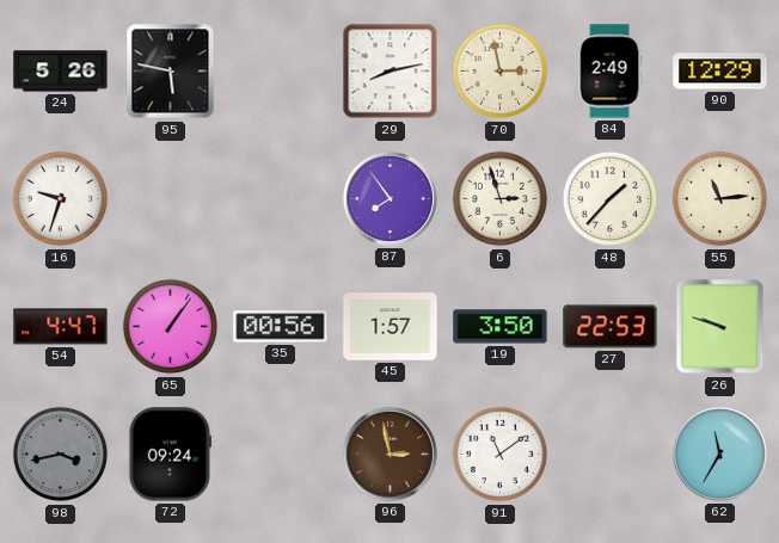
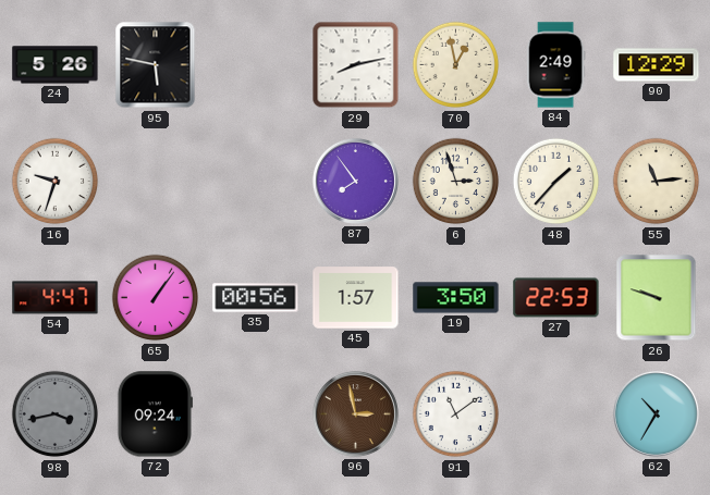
70: 2:58 -> 12:58
62: 11:35 -> 10:35
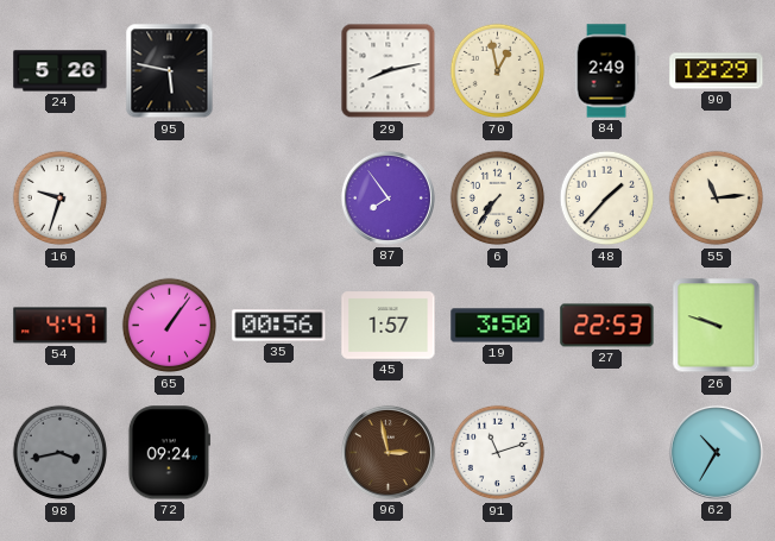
6: 2:57 -> 7:36
91: 11:09 -> 11:12
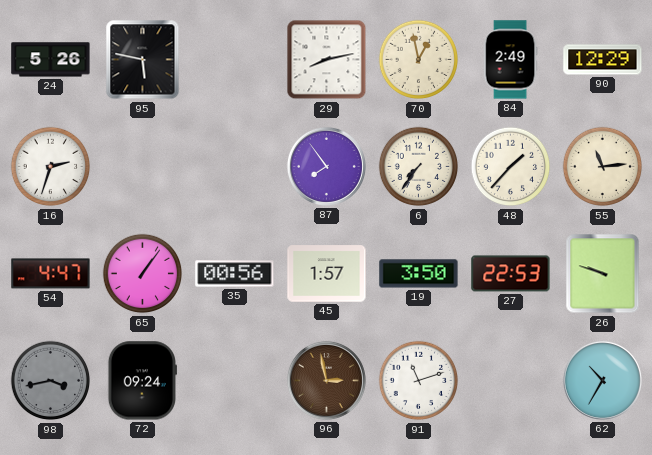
16: 9:33 -> 2:33
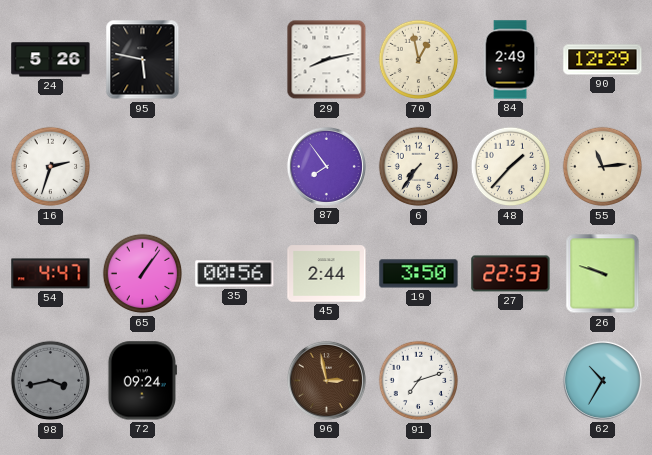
45: 1:57 -> 2:44
91: 11:12 -> 7:12
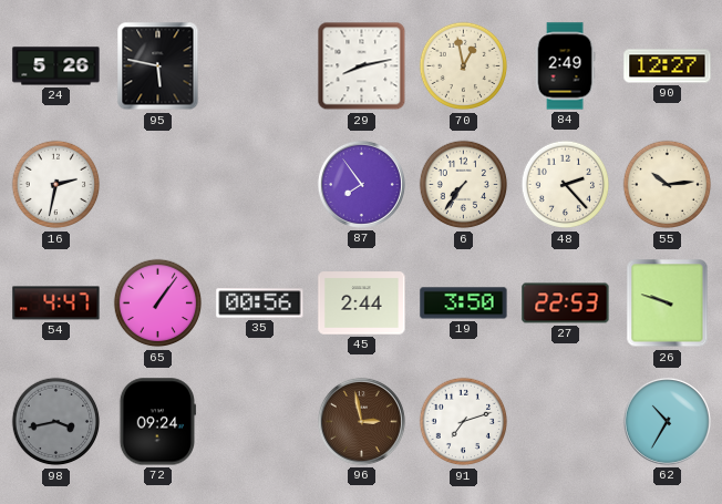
90: 12:29 -> 12:27
16: 2:33 -> 2:32
48: 1:37 -> 2:23
55: 11:14 -> 10:14
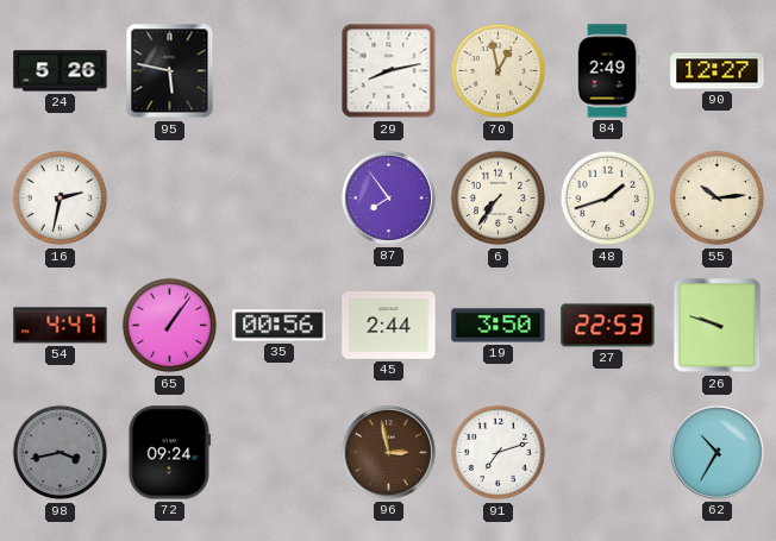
48: 2:23 -> 1:42
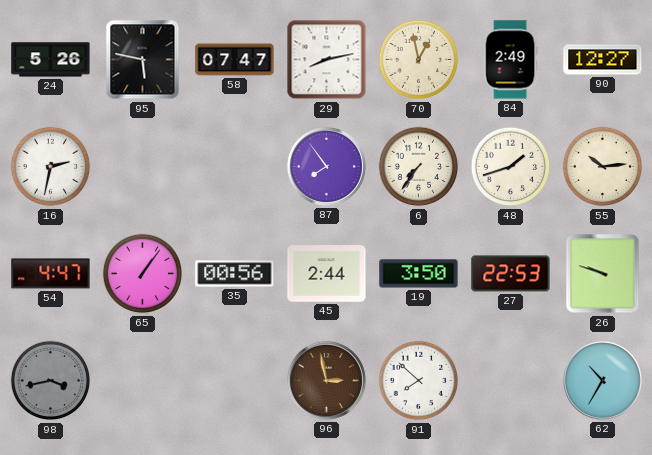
58: none -> 07:47
72: 09:24 -> none
91: 7:12 -> 7:52
